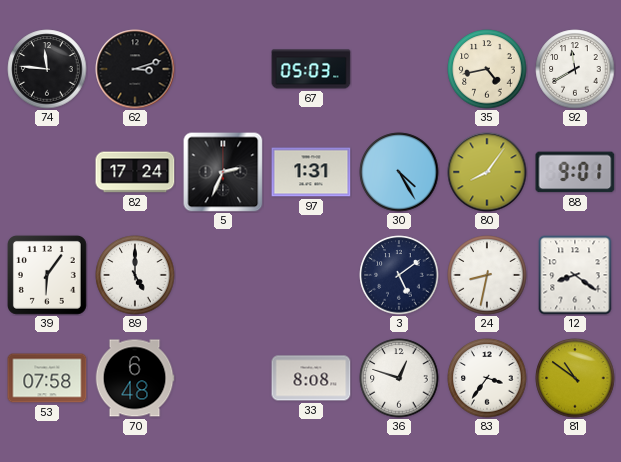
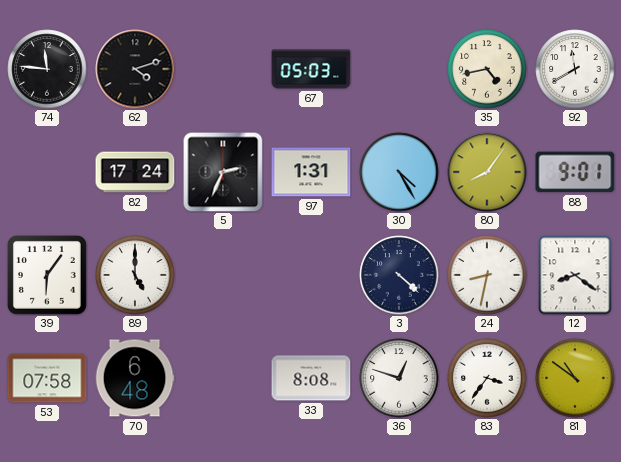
62: 3:12 -> 4:12
3: 5:09 -> 4:22
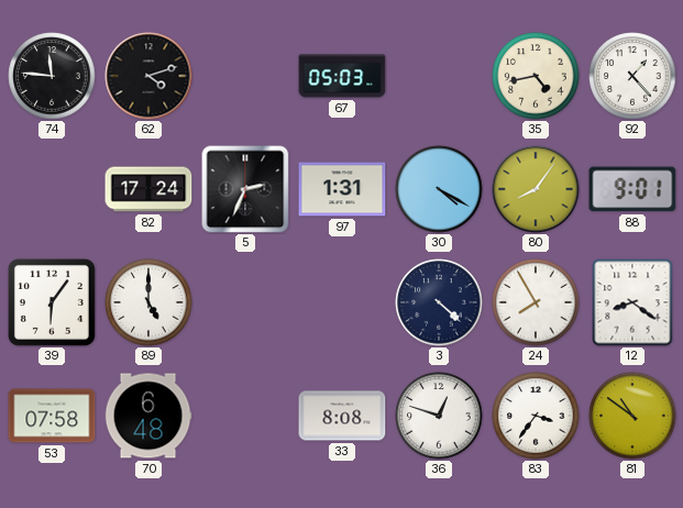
92: 11:40 -> 1:23
30: 4:25 -> 4:20
24: 8:32 -> 7:55
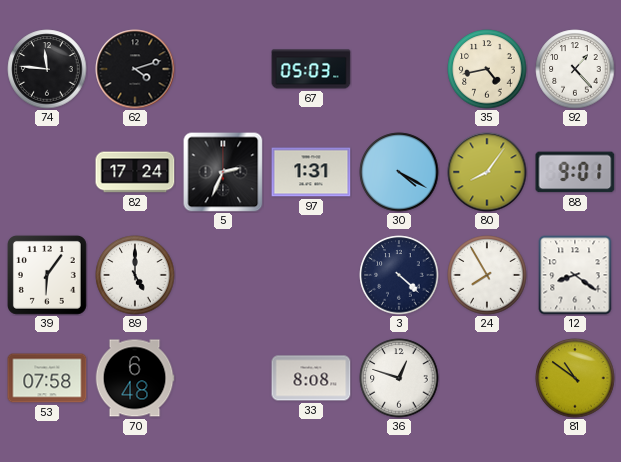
83: 3:36 -> none
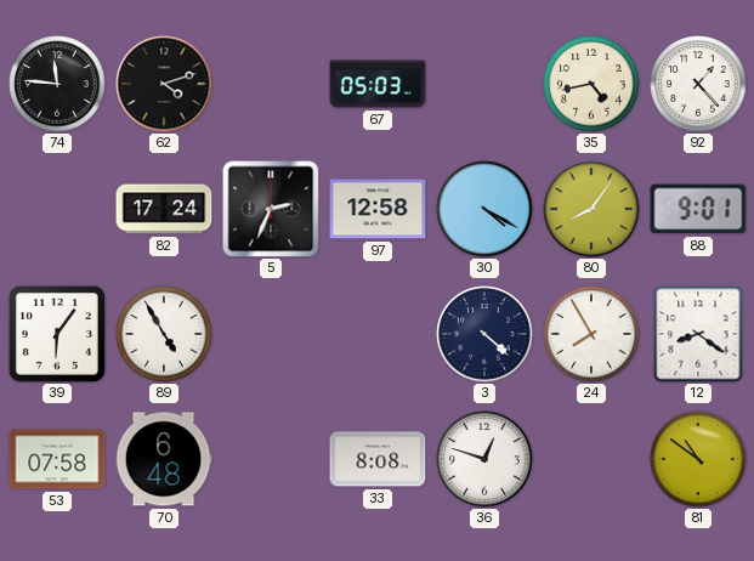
97: 1:31 -> 12:58
89: 5:00 -> 4:55
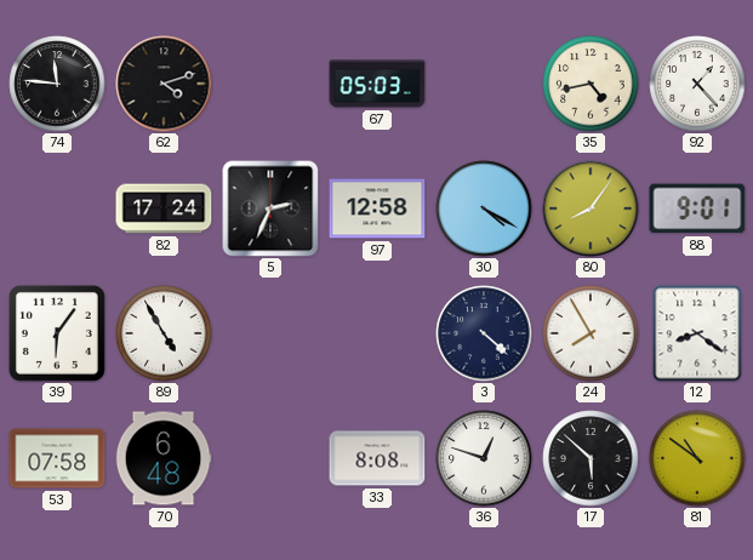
17: none -> 5:52
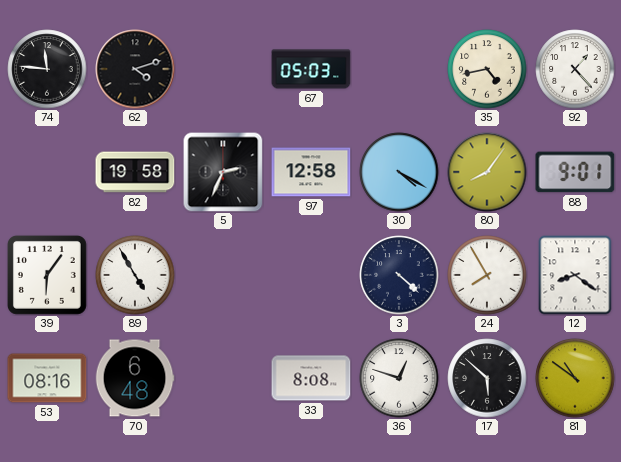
82: 17:24 -> 19:58
53: 07:58 -> 08:16
